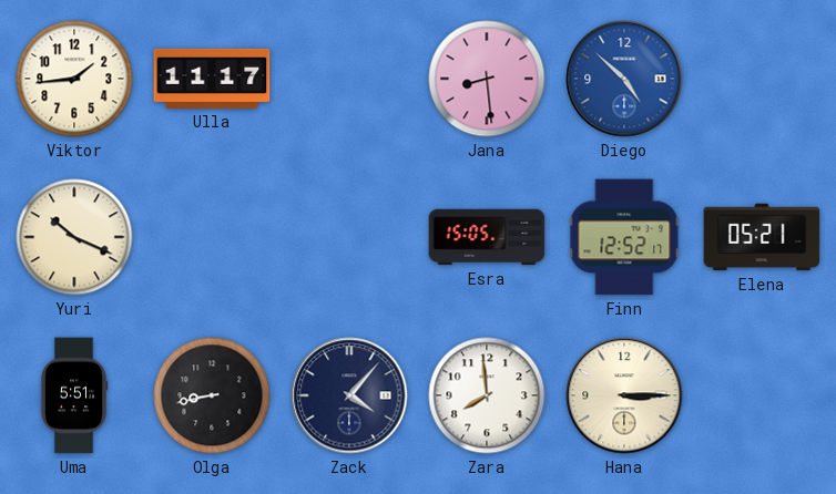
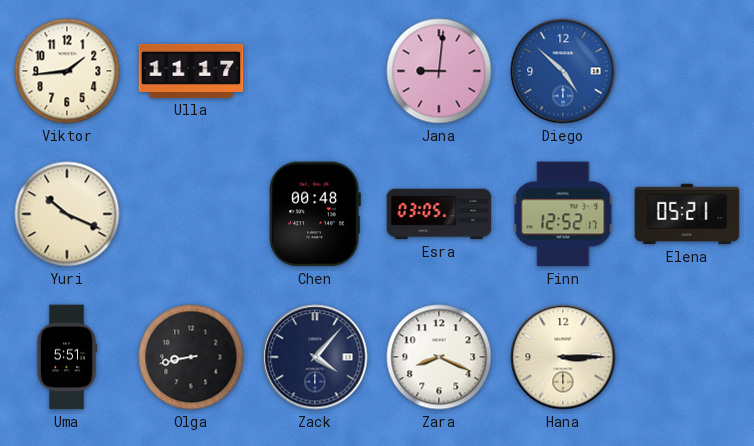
Jana: 8:29 -> 9:01
Chen: none -> 00:48
Esra: 15:05 -> 03:05
Zara: 7:59 -> 8:19
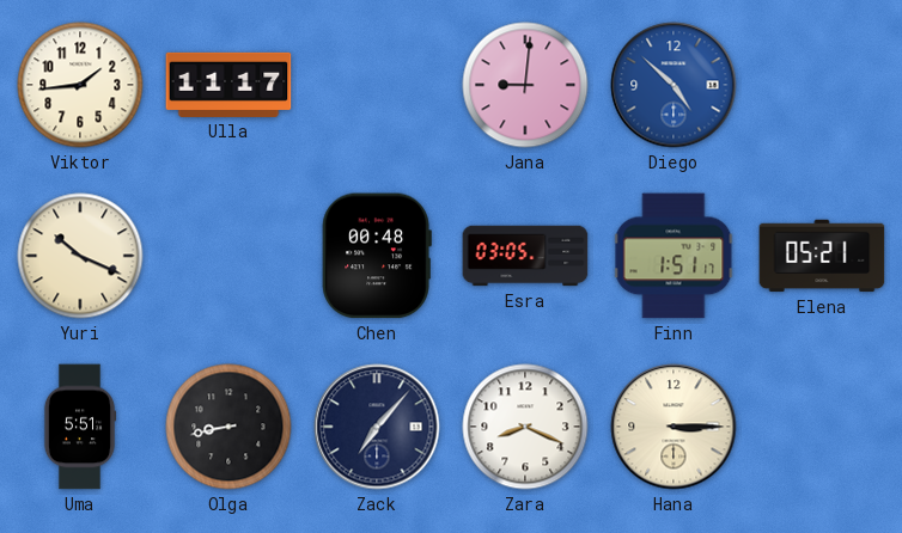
Finn: 12:52 -> 1:51
Zack: 4:07 -> 7:07
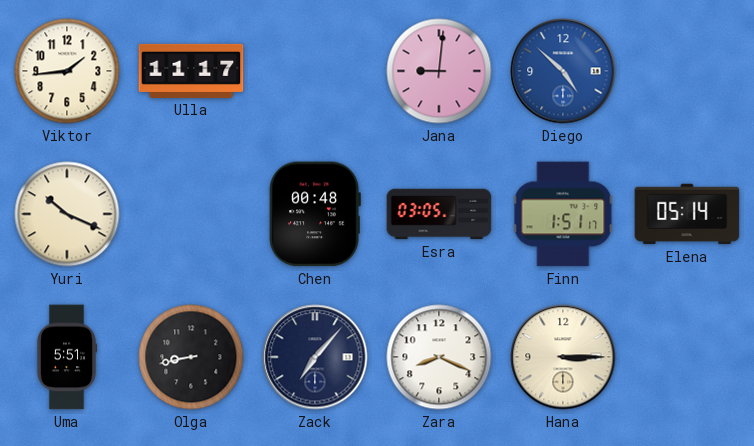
Elena: 05:21 -> 05:14
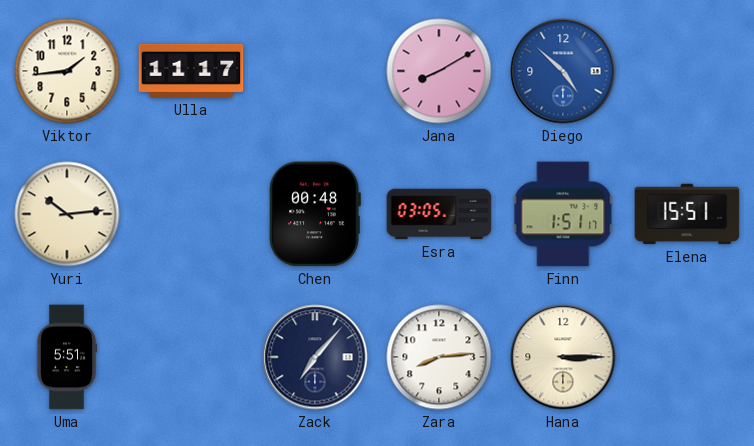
Jana: 9:01 -> 8:10
Yuri: 10:19 -> 10:14
Elena: 05:14 -> 15:51
Olga: 8:43 -> none
Zara: 8:19 -> 8:14
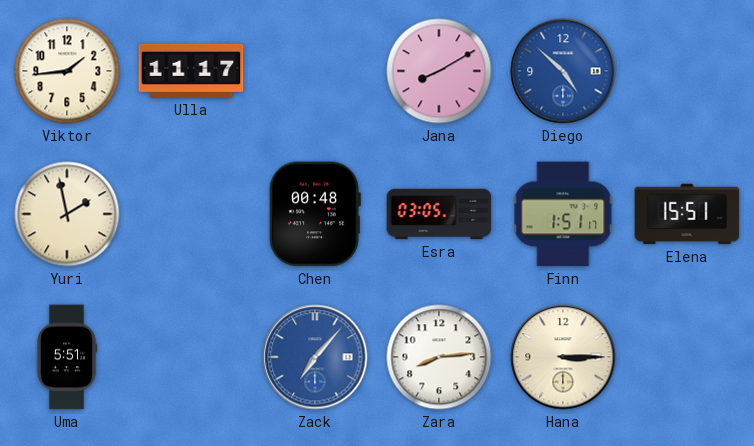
Yuri: 10:14 -> 1:58
Zack dial: navy -> blue
